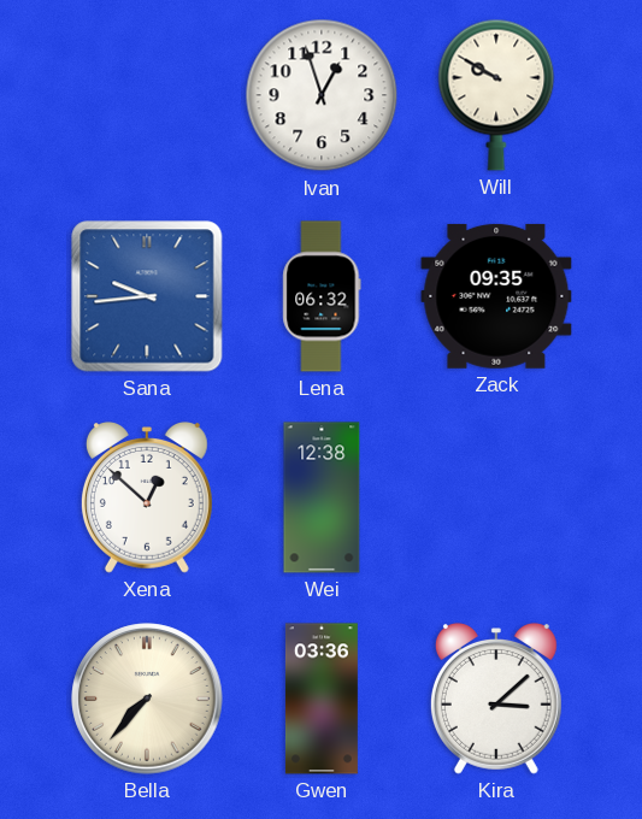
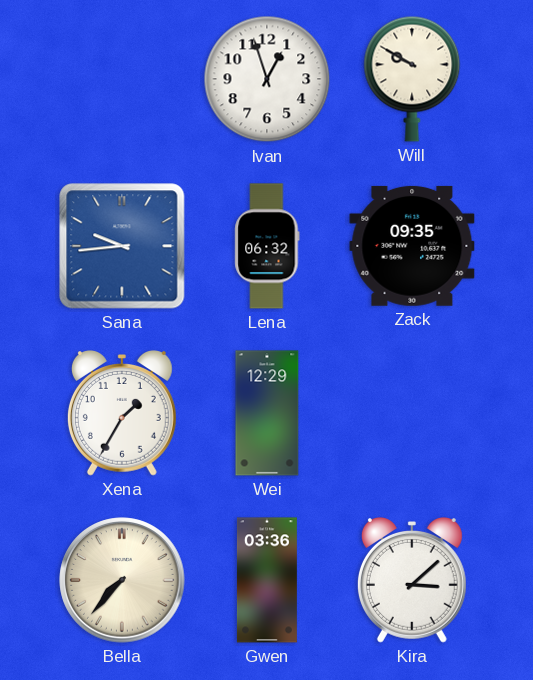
Xena: 12:52 -> 1:35
Wei: 12:38 -> 12:29
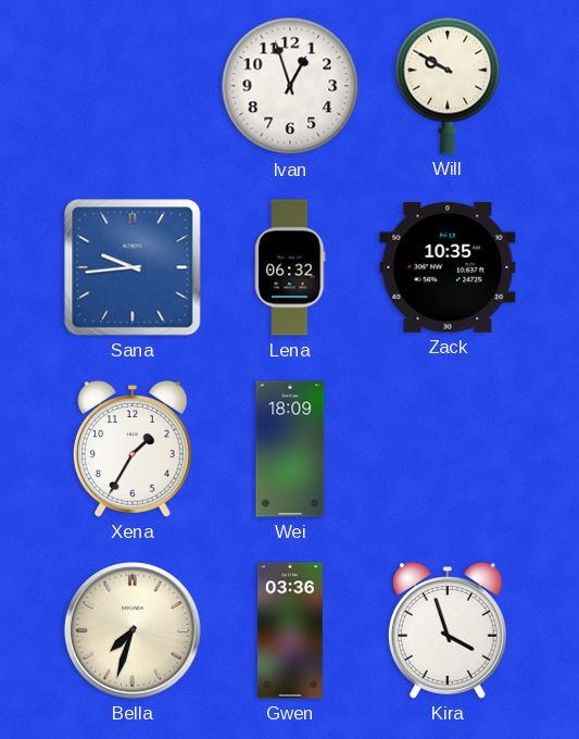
Zack: 09:35 -> 10:35
Wei: 12:29 -> 18:09
Bella: 7:37 -> 7:33
Kira: 3:08 -> 3:57
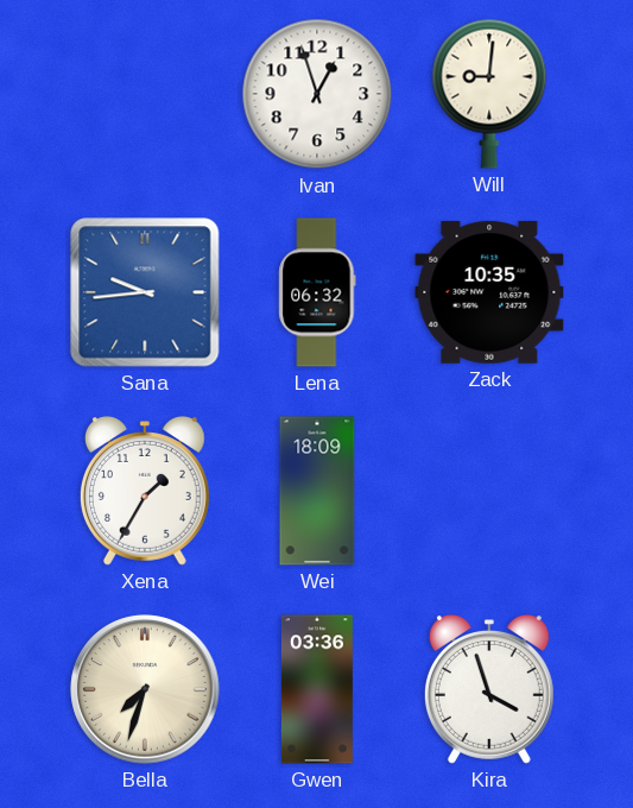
Will: 9:50 -> 9:01
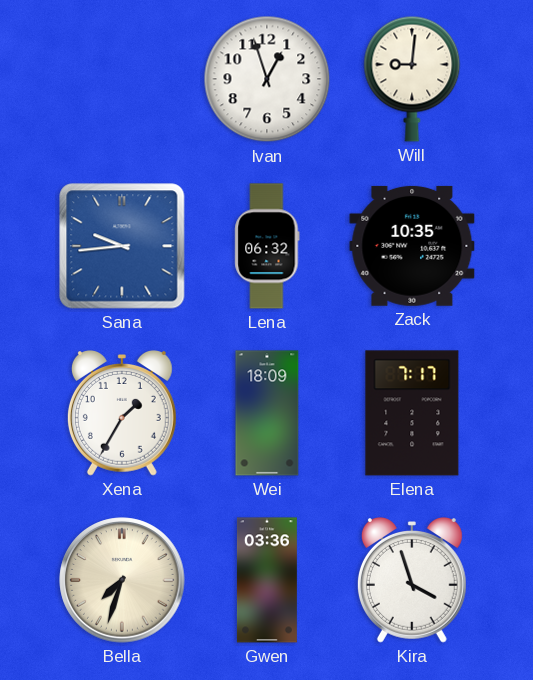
Elena: none -> 7:17
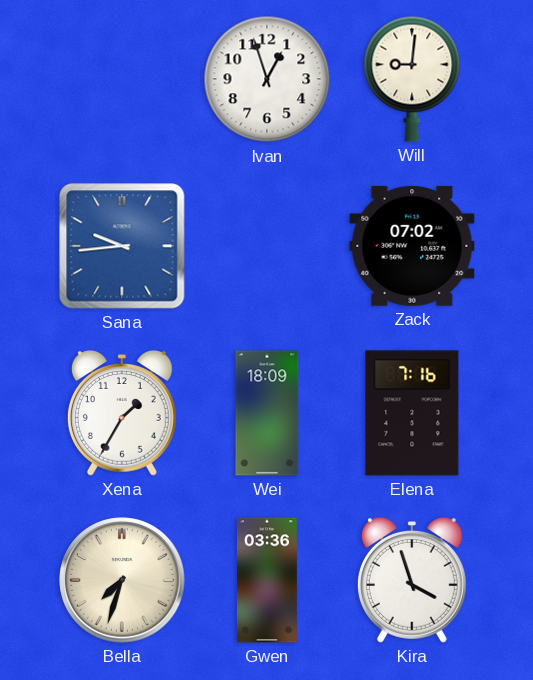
Lena: 06:32 -> none
Zack: 10:35 -> 07:02
Elena: 7:17 -> 7:16
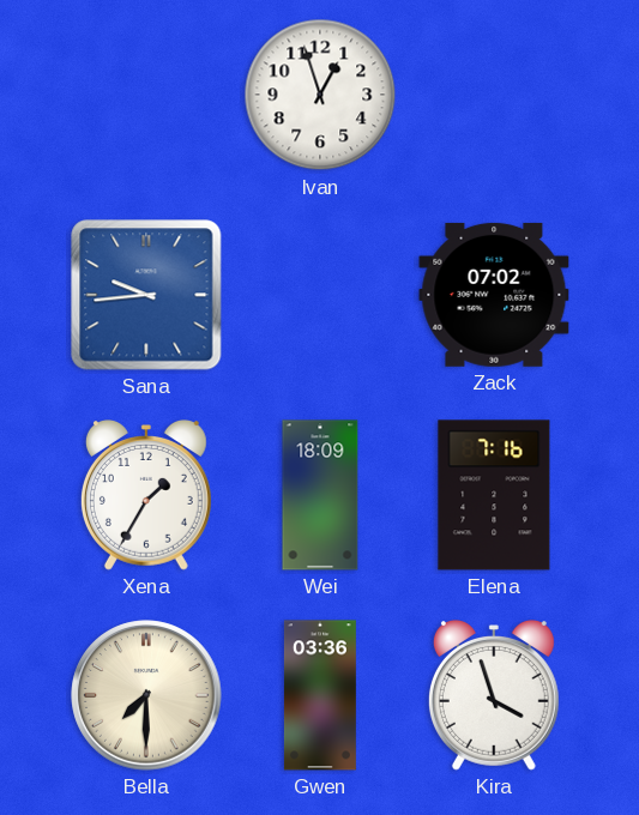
Will: 9:01 -> none
Bella: 7:33 -> 7:30
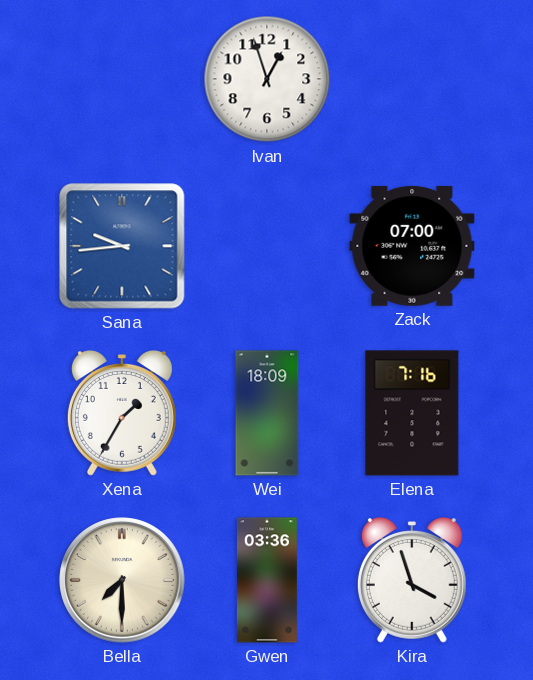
Zack: 07:02 -> 07:00
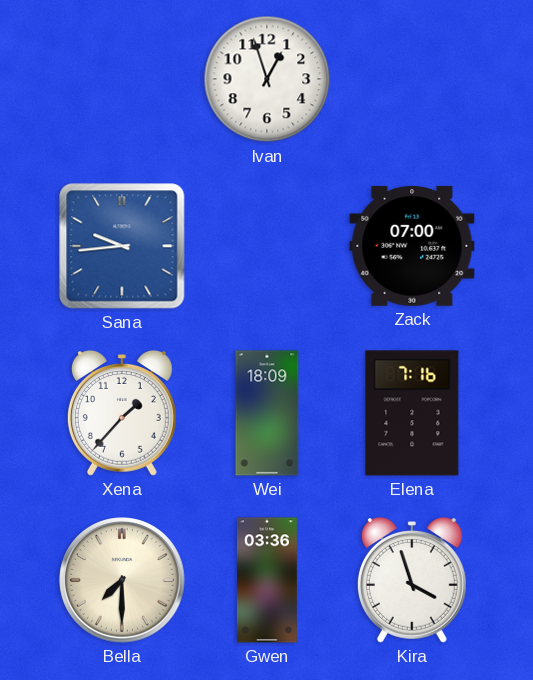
Xena: 1:35 -> 1:37
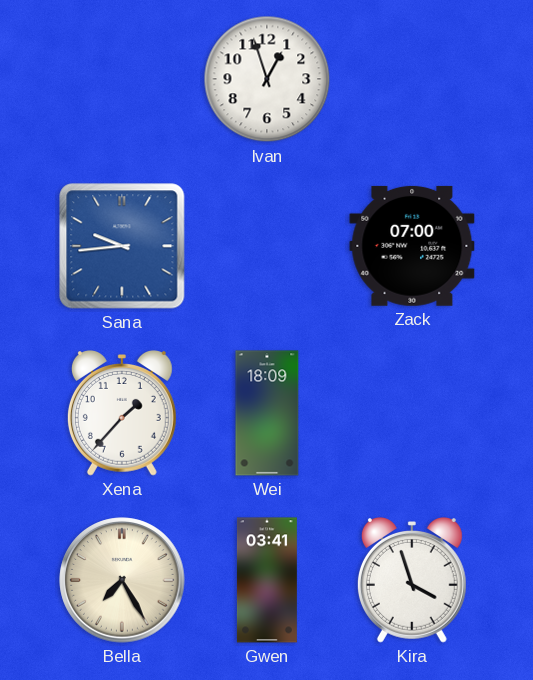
Elena: 7:16 -> none
Bella: 7:30 -> 7:25
Gwen: 03:36 -> 03:41
